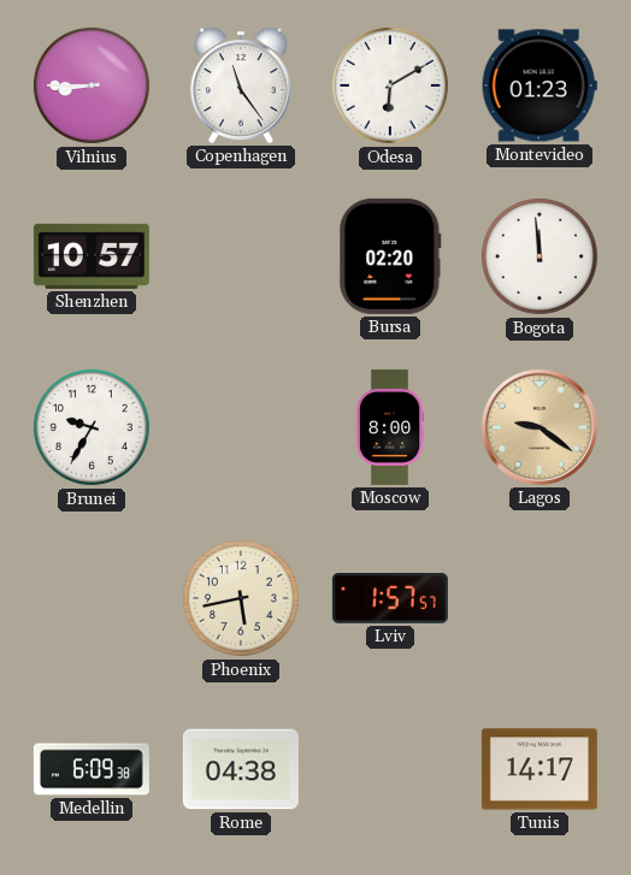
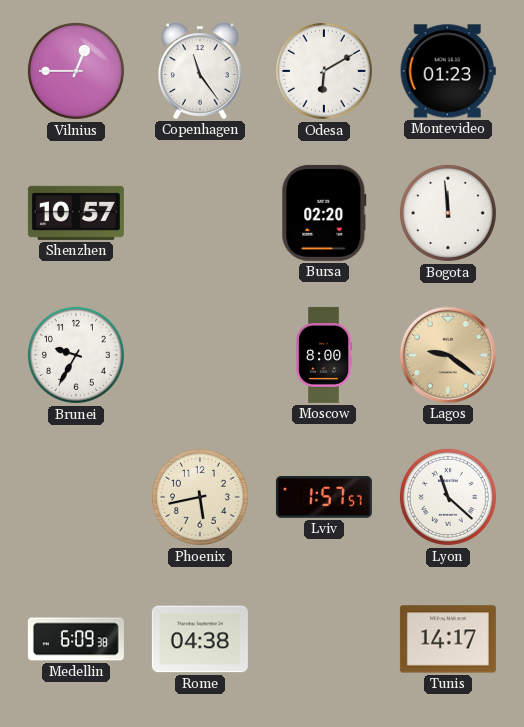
Vilnius: 8:45 -> 12:45
Lyon: none -> 11:22
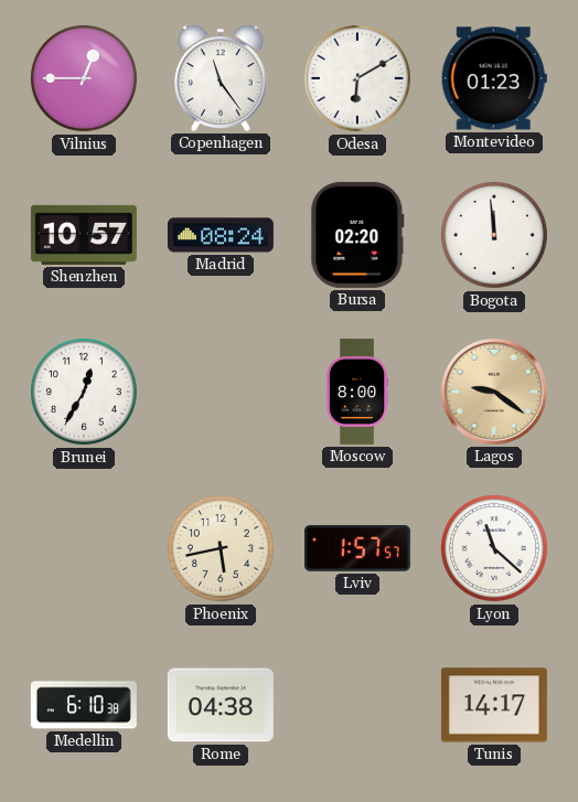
Madrid: none -> 08:24
Brunei: 9:35 -> 12:35
Medellin: 6:09 -> 6:10
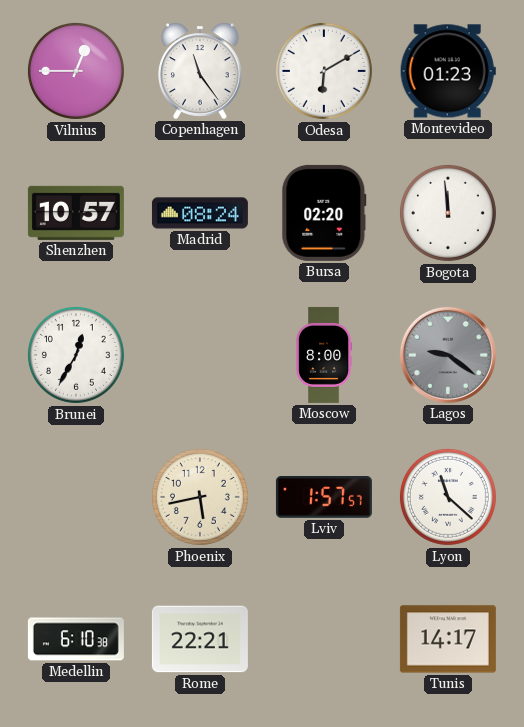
Lagos dial: champagne -> grey
Rome: 04:38 -> 22:21
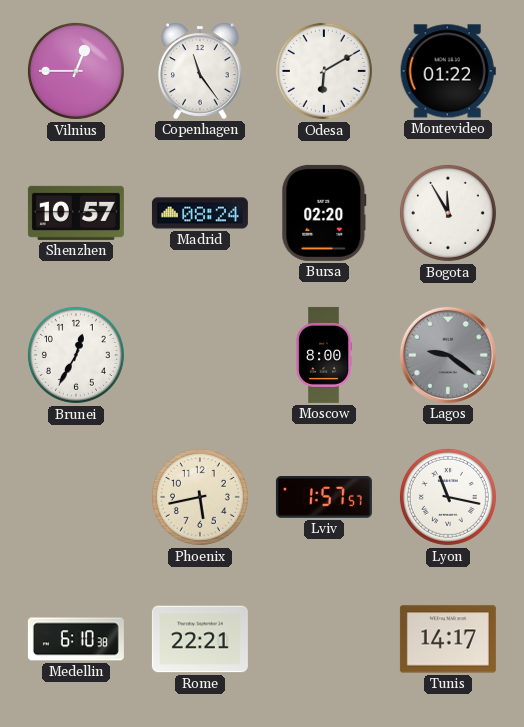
Montevideo: 01:23 -> 01:22
Bogota: 11:59 -> 11:55
Lyon: 11:22 -> 11:17
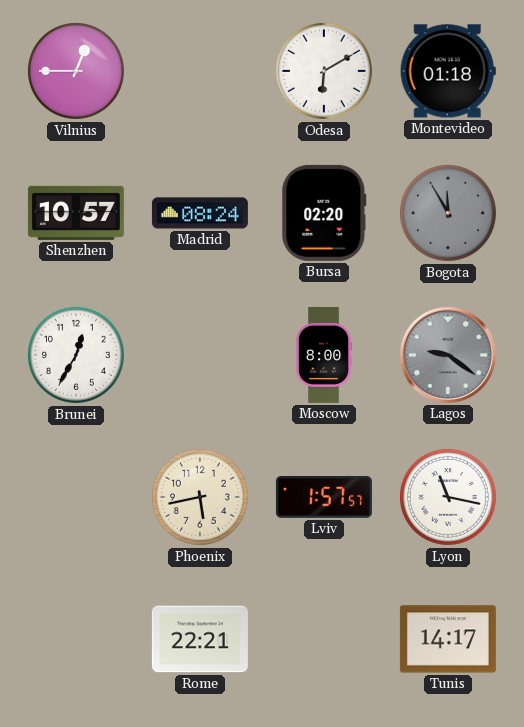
Copenhagen: 11:24 -> none
Montevideo: 01:22 -> 01:18
Bogota dial: white -> grey
Medellin: 6:10 -> none
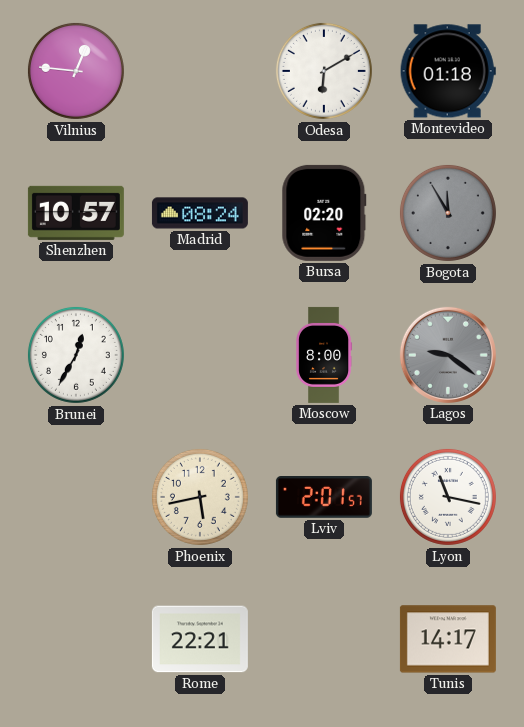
Vilnius: 12:45 -> 12:46
Lviv: 1:57 -> 2:01
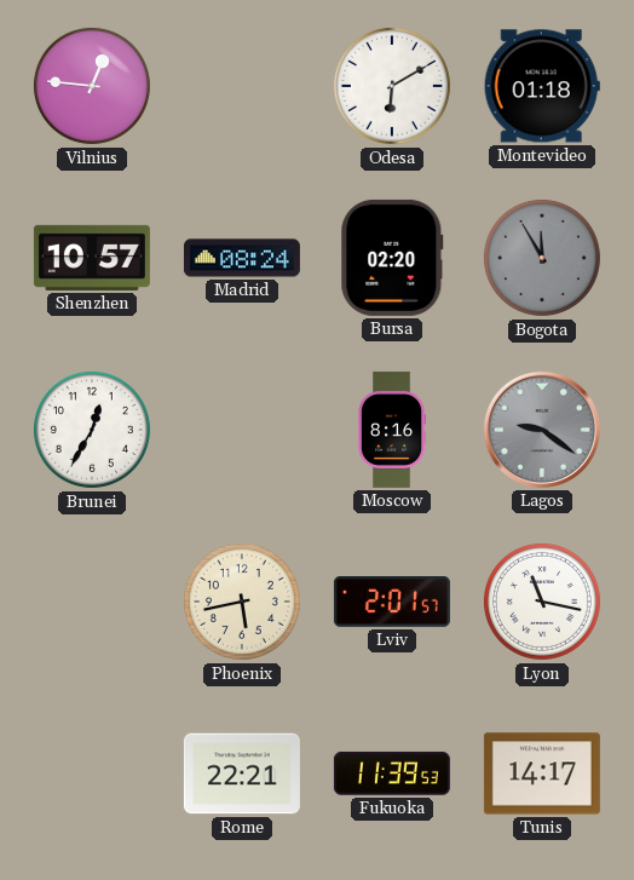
Moscow: 8:00 -> 8:16
Fukuoka: none -> 11:39
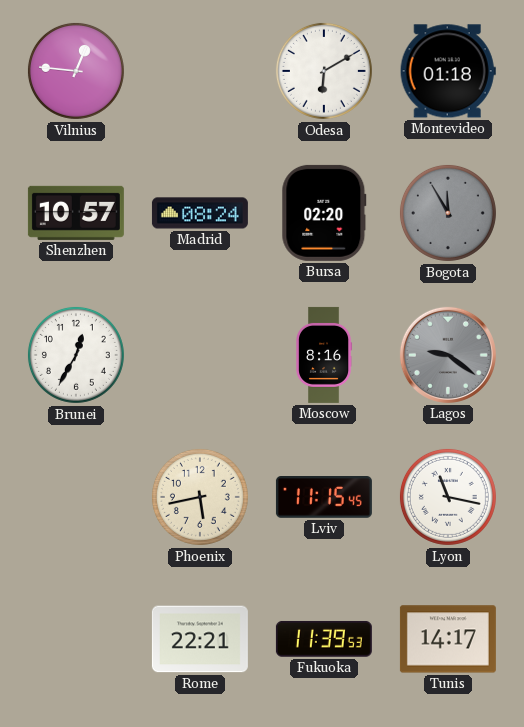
Lviv: 2:01 -> 11:15
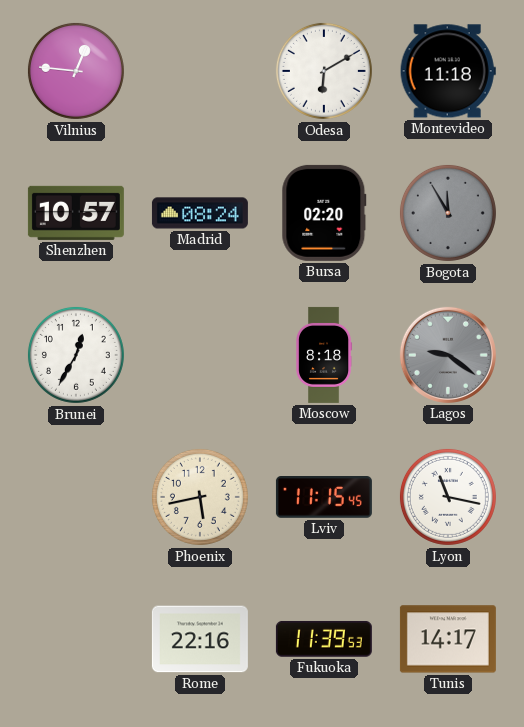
Montevideo: 01:18 -> 11:18
Moscow: 8:16 -> 8:18
Rome: 22:21 -> 22:16
